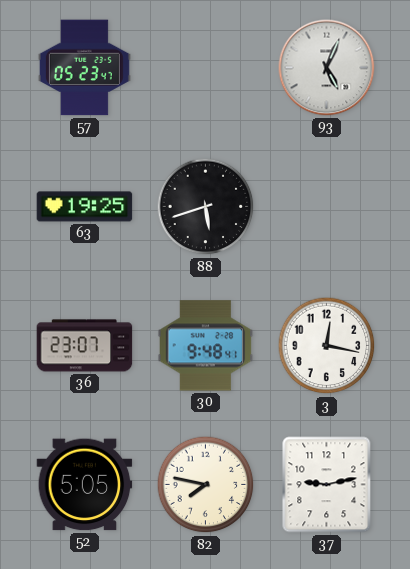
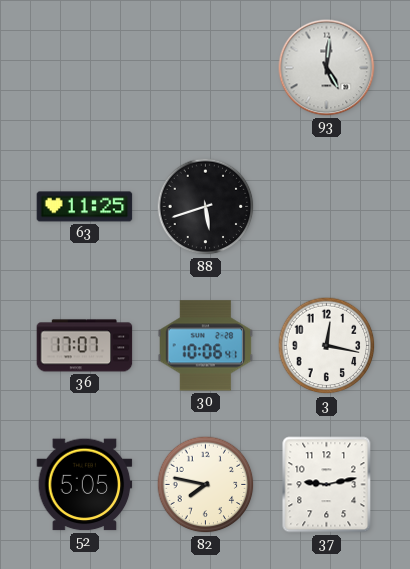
57: 05:23 -> none
93: 5:04 -> 5:01
63: 19:25 -> 11:25
36: 23:07 -> 17:07
30: 9:48 -> 10:06
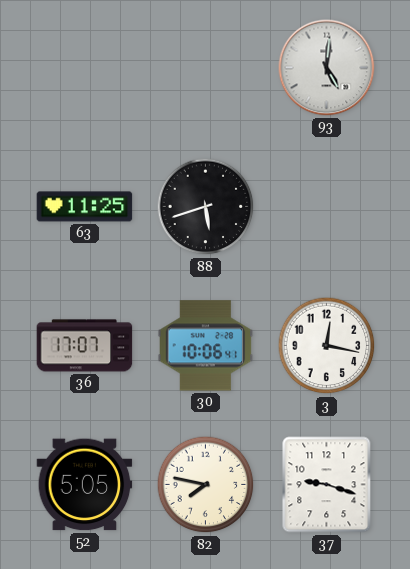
37: 9:13 -> 9:18
